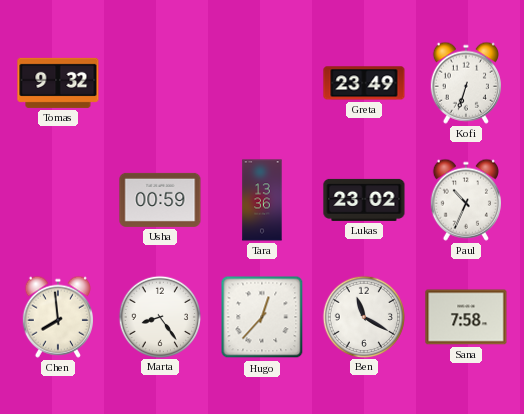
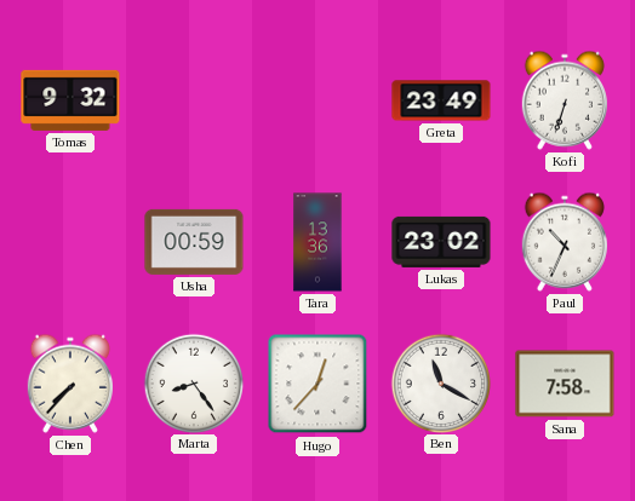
Chen: 7:59 -> 7:37
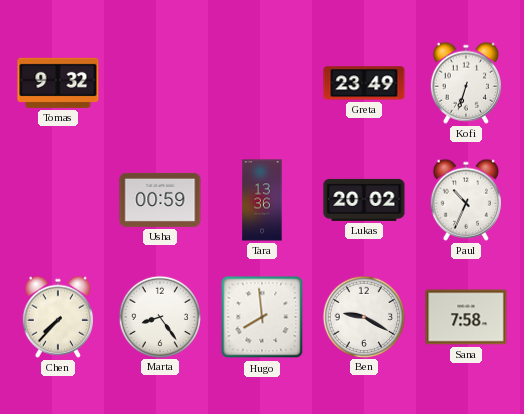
Lukas: 23:02 -> 20:02
Hugo: 12:37 -> 7:59
Ben: 11:20 -> 9:20
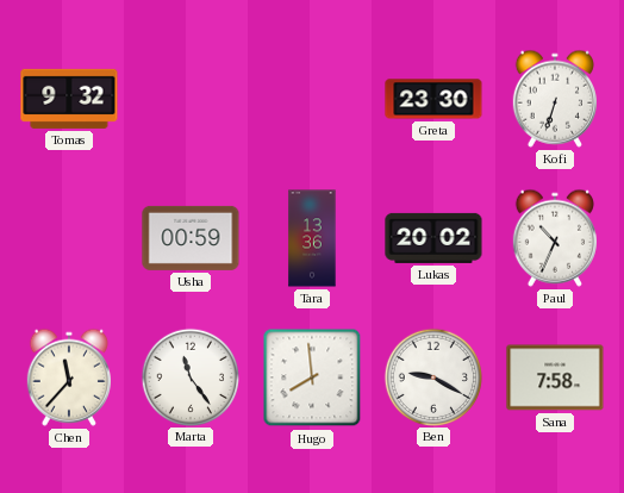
Greta: 23:49 -> 23:30
Chen: 7:37 -> 11:37
Marta: 8:24 -> 11:24
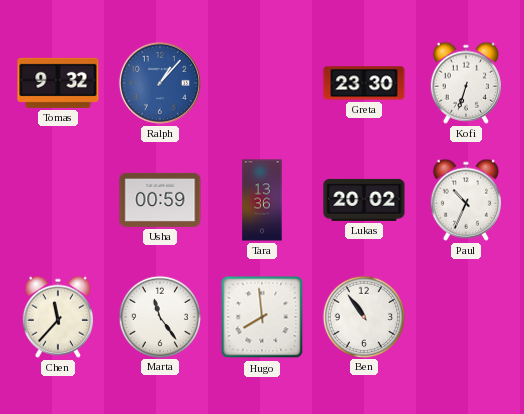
Ralph: none -> 1:07
Ben: 9:20 -> 10:54
Sana: 7:58 -> none
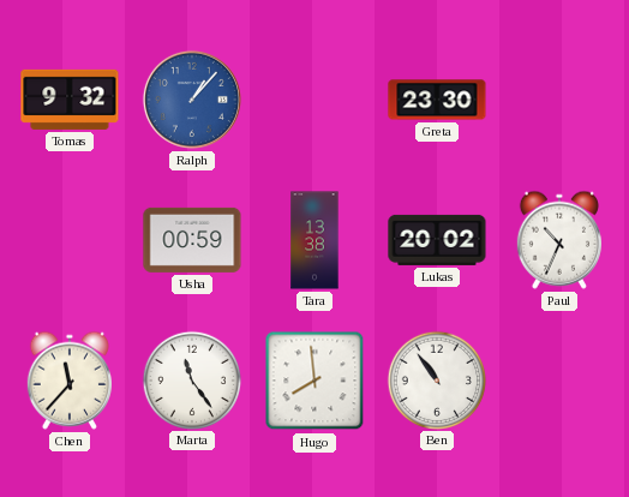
Kofi: 6:33 -> none
Tara: 13:36 -> 13:38
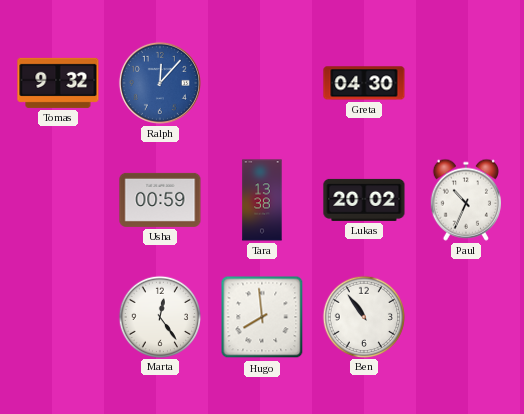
Ralph: 1:07 -> 12:07
Greta: 23:30 -> 04:30
Chen: 11:37 -> none
Marta: 11:24 -> 12:24
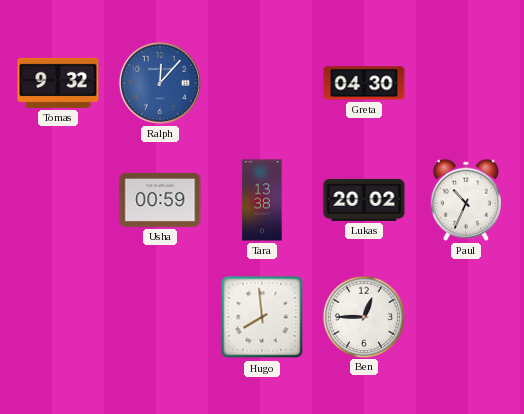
Marta: 12:24 -> none
Ben: 10:54 -> 12:45
